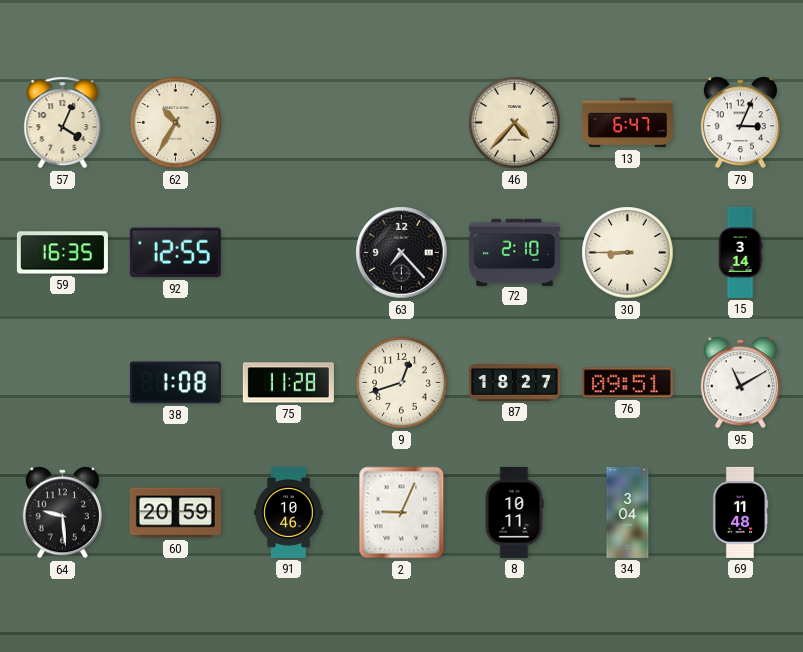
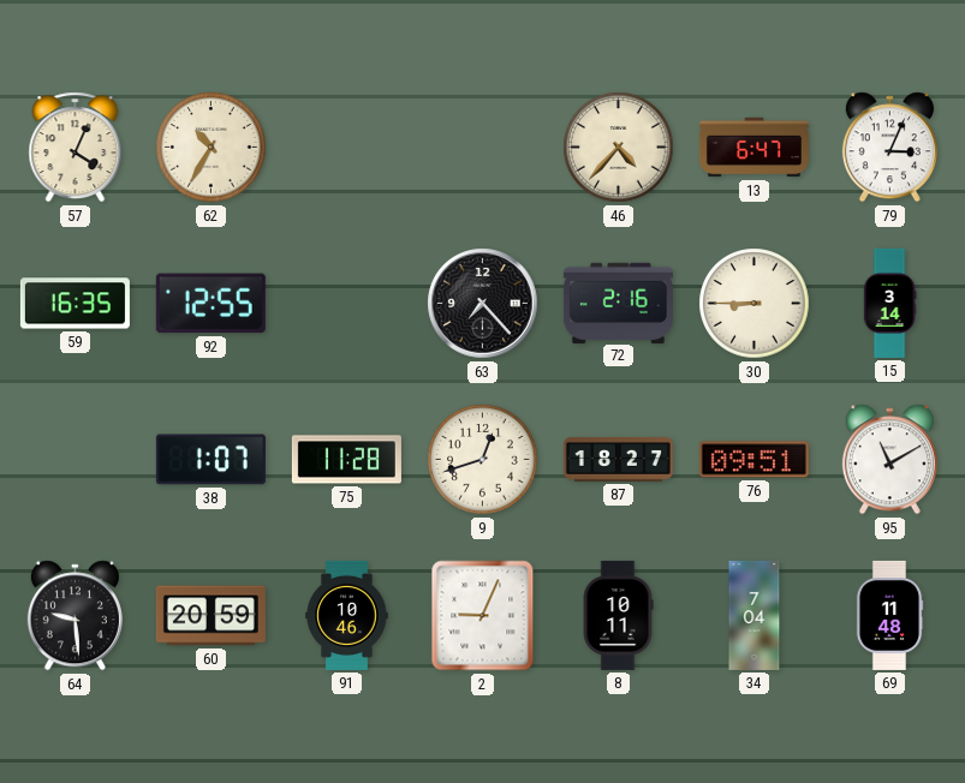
72: 2:10 -> 2:16
38: 1:08 -> 1:07
34: 3:04 -> 7:04
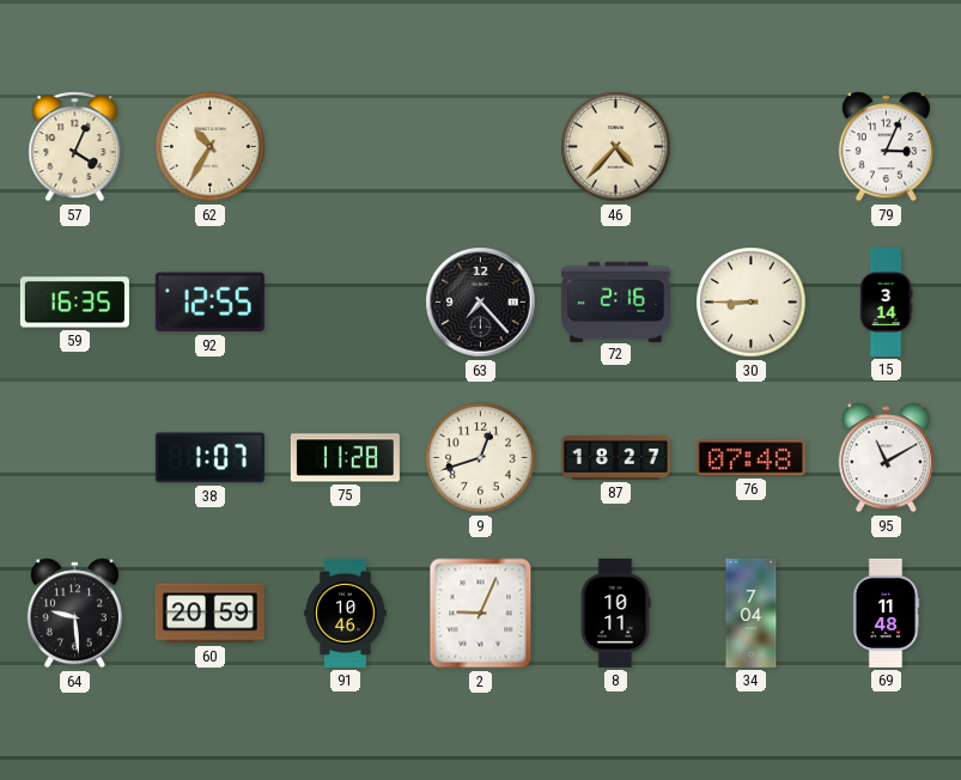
13: 6:47 -> none
76: 09:51 -> 07:48
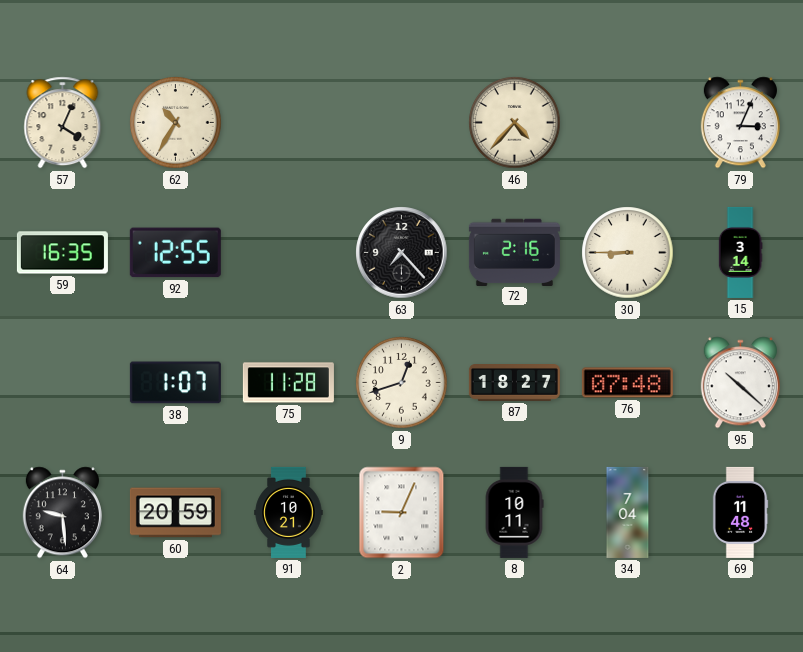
95: 11:10 -> 10:22
91: 10:46 -> 10:21
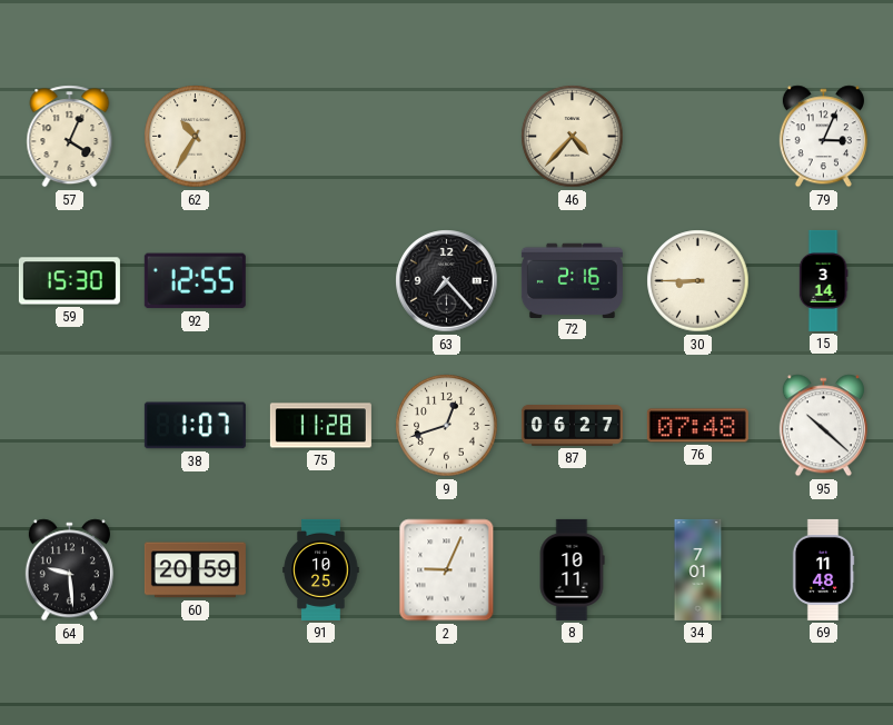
59: 16:35 -> 15:30
87: 18:27 -> 06:27
91: 10:21 -> 10:25
34: 7:04 -> 7:01
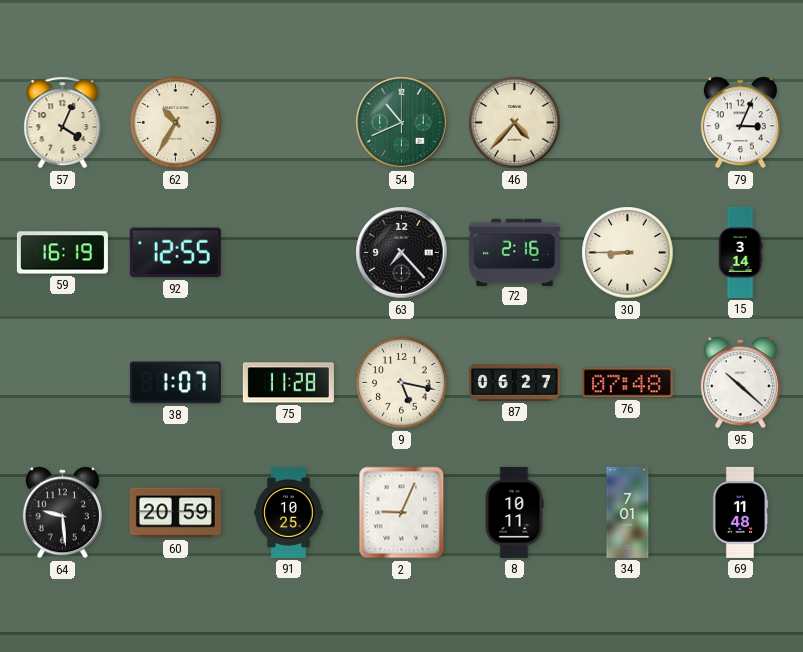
54: none -> 10:41
59: 15:30 -> 16:19
9: 12:42 -> 5:17
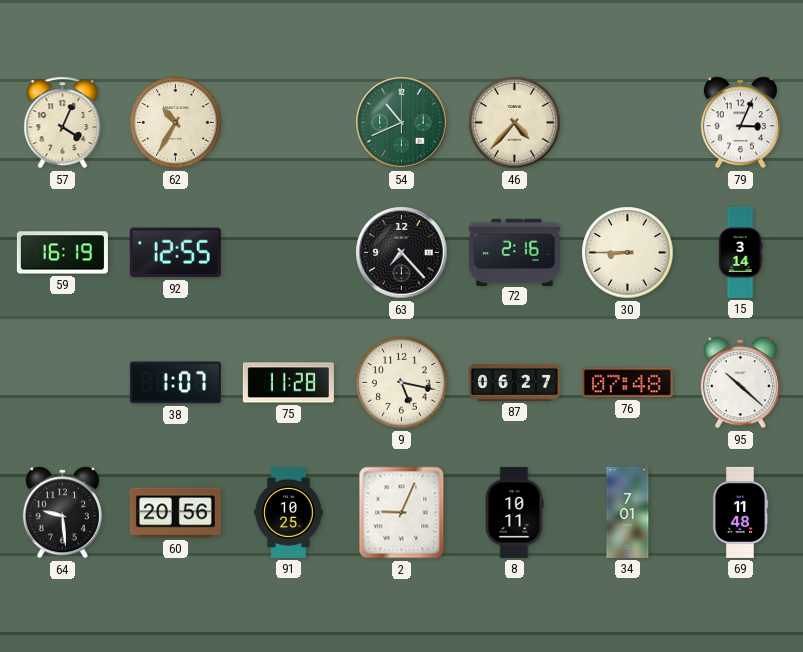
60: 20:59 -> 20:56
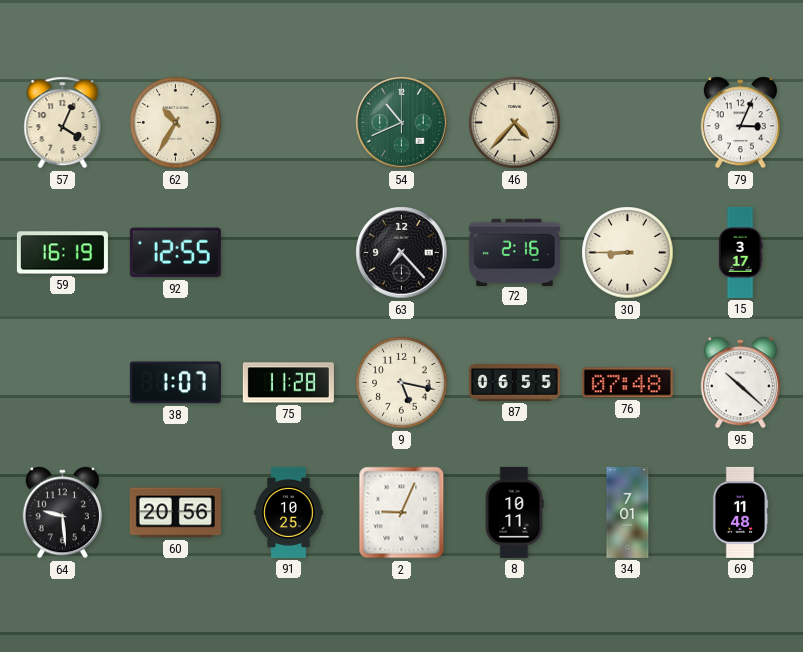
15: 3:14 -> 3:17
87: 06:27 -> 06:55
